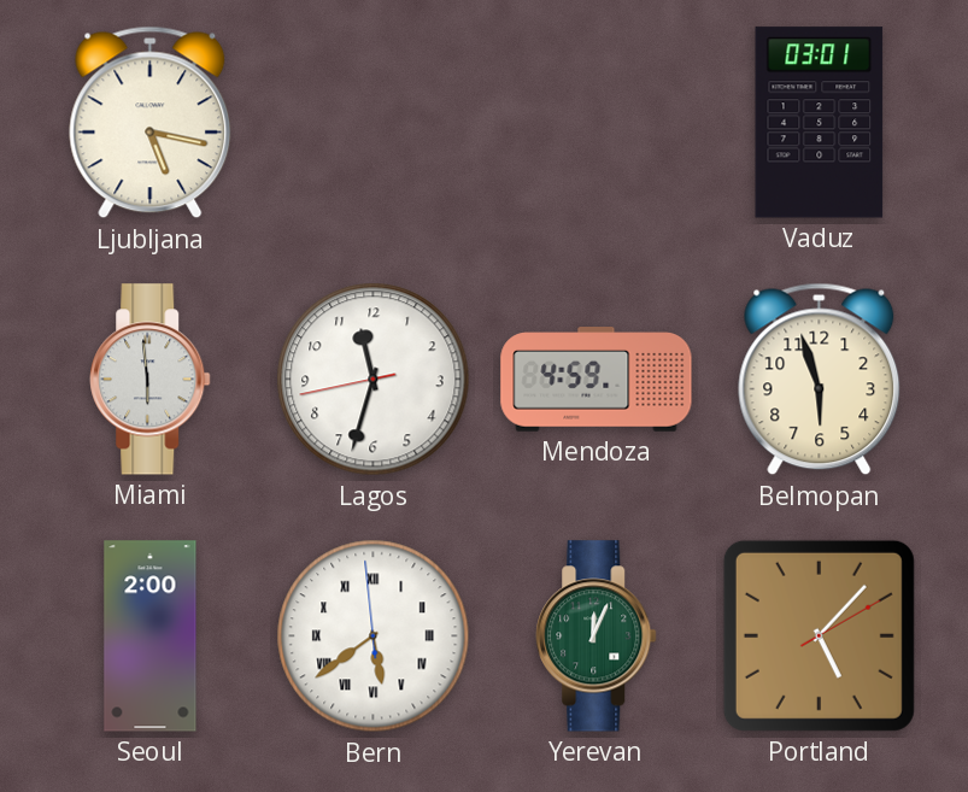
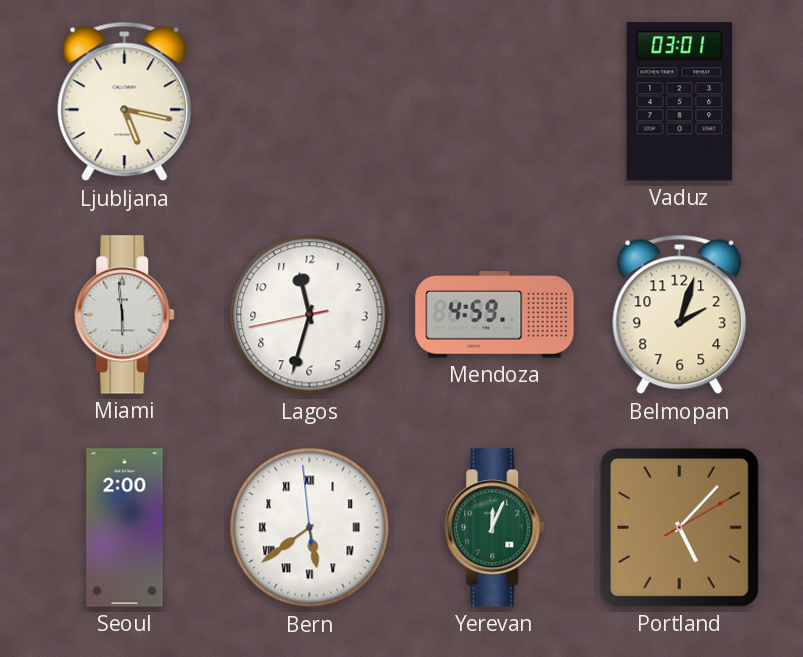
Belmopan: 5:57 -> 2:03
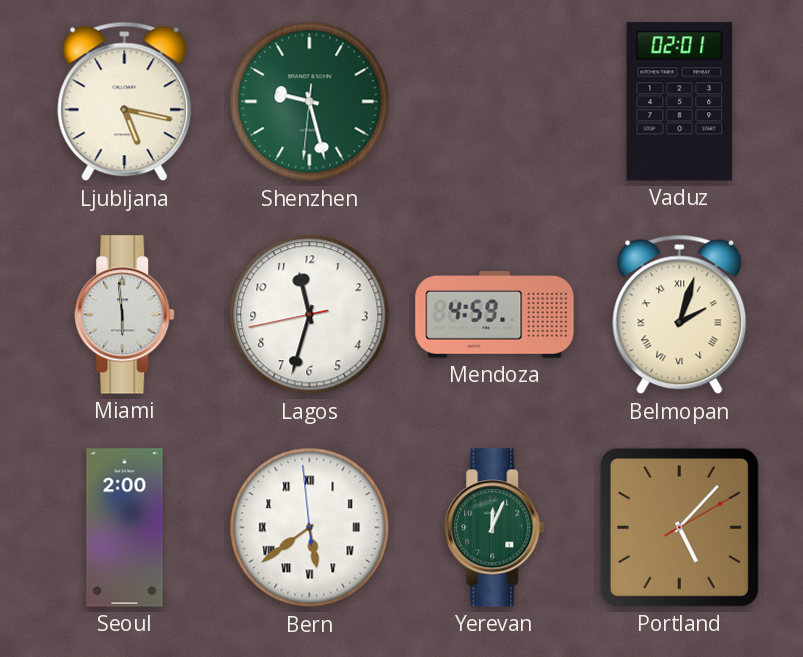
Shenzhen: none -> 9:27
Vaduz: 03:01 -> 02:01
Belmopan numerals: Arabic -> Roman
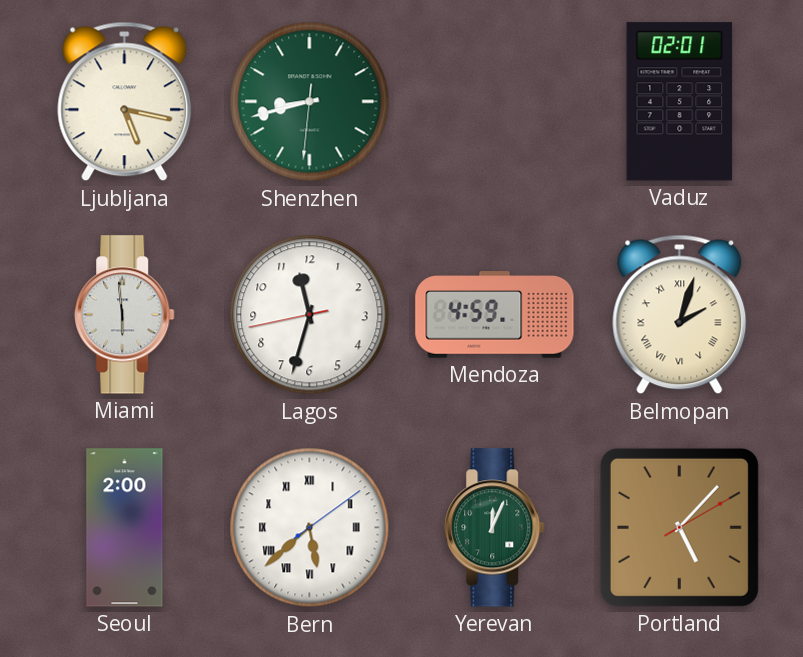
Shenzhen: 9:27 -> 8:42
Bern: 5:38:59 -> 5:38:09
